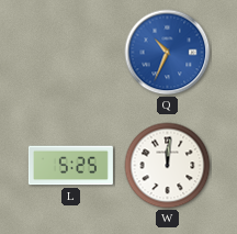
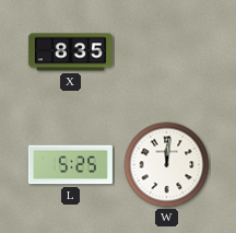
X: none -> 8:35
Q: 10:34 -> none
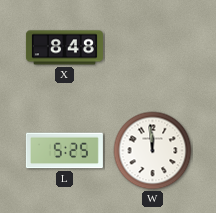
X: 8:35 -> 8:48
W: 12:01 -> 11:59
